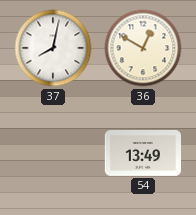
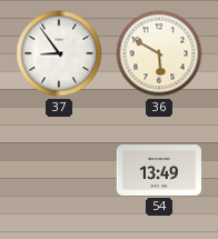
37: 8:02 -> 8:54
36: 12:50 -> 5:50
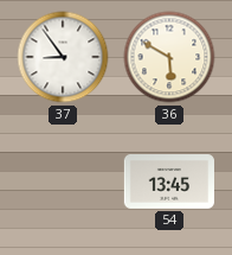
54: 13:49 -> 13:45
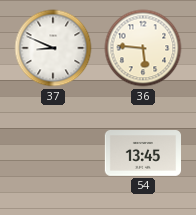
37: 8:54 -> 8:49
36: 5:50 -> 5:46
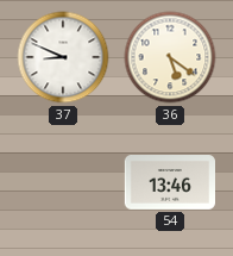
36: 5:46 -> 5:21
54: 13:45 -> 13:46
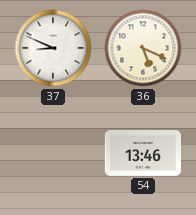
36: 5:21 -> 5:19
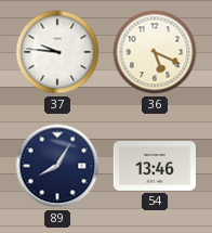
37: 8:49 -> 9:46
89: none -> 8:05
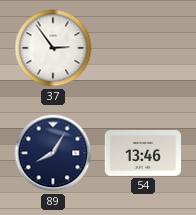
37: 9:46 -> 2:54
36: 5:19 -> none
